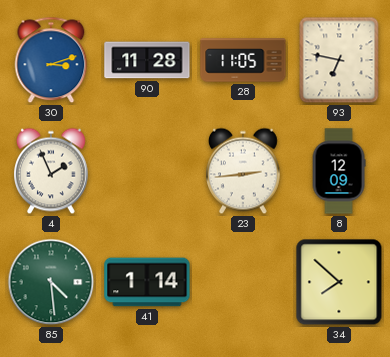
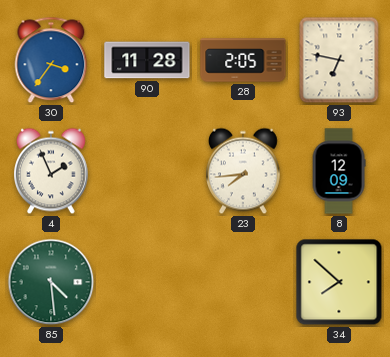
30: 3:12 -> 3:36
28: 11:05 -> 2:05
23: 2:44 -> 7:44
41: 1:14 -> none
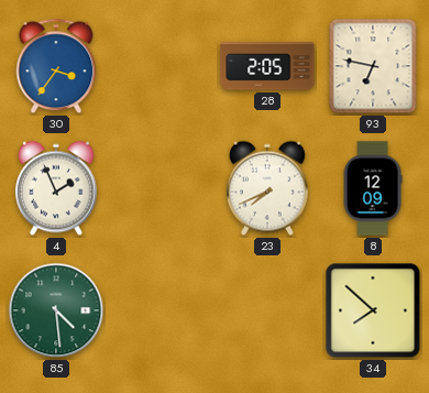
90: 11:28 -> none
23: 7:44 -> 7:41
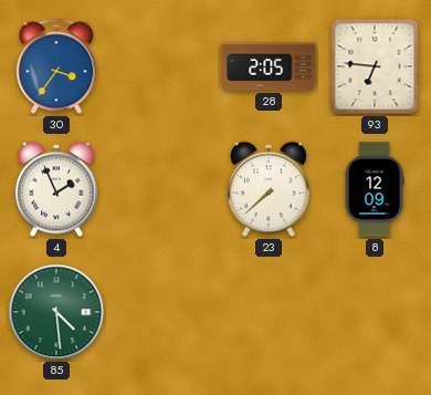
93: 6:47 -> 6:46
23: 7:41 -> 7:38
34: 7:52 -> none
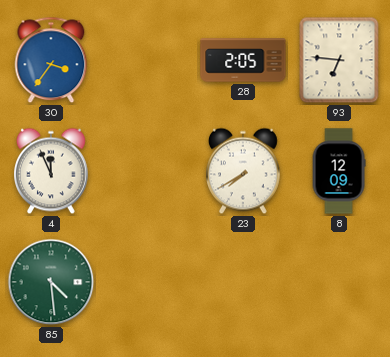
4: 1:56 -> 11:56
23: 7:38 -> 7:40
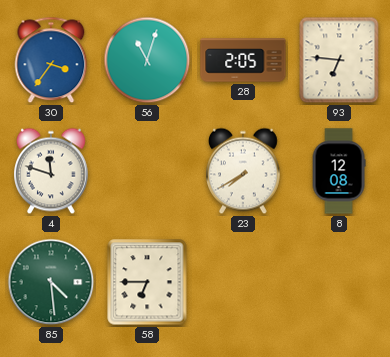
56: none -> 11:03
4: 11:56 -> 11:48
8: 12:09 -> 12:08
58: none -> 6:45
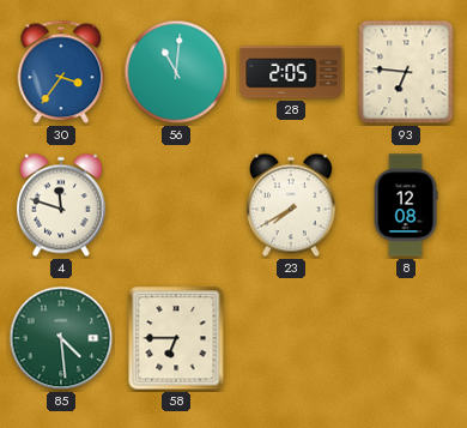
56: 11:03 -> 11:01
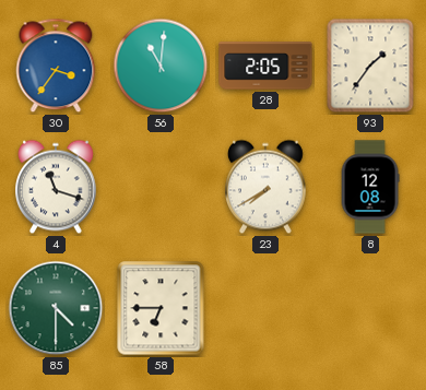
93: 6:46 -> 1:36
4: 11:48 -> 11:18
85: 4:29 -> 4:30
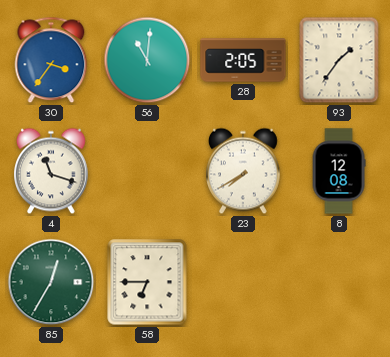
85: 4:30 -> 12:35
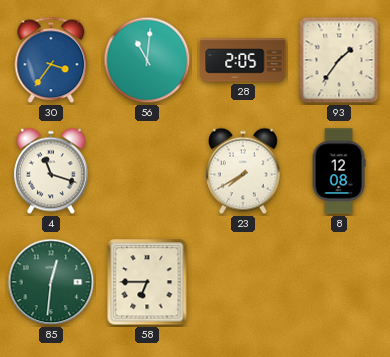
85: 12:35 -> 12:31
